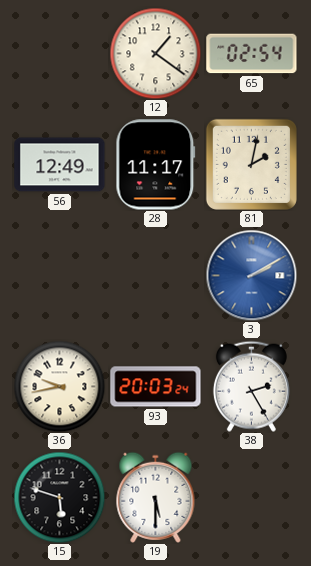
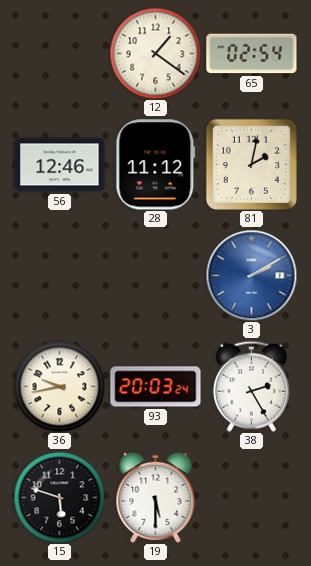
56: 12:49 -> 12:46
28: 11:17 -> 11:12
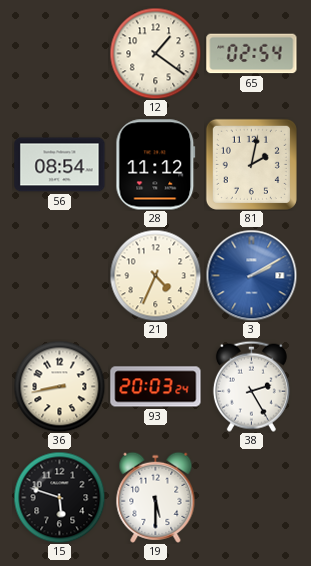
56: 12:46 -> 08:54
21: none -> 4:34
36: 9:43 -> 8:43
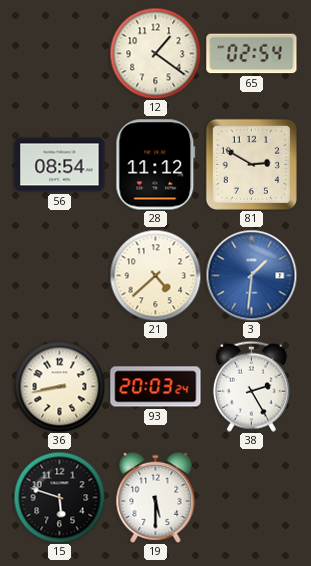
81: 2:02 -> 2:50
21: 4:34 -> 4:38
3: 2:10 -> 1:31
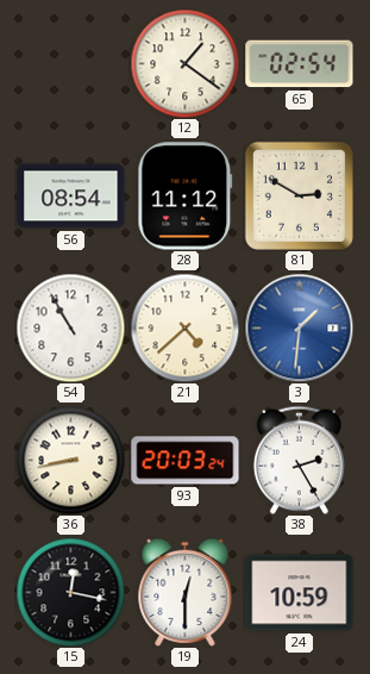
54: none -> 10:55
15: 5:48 -> 12:17
19: 5:30 -> 12:30
24: none -> 10:59
